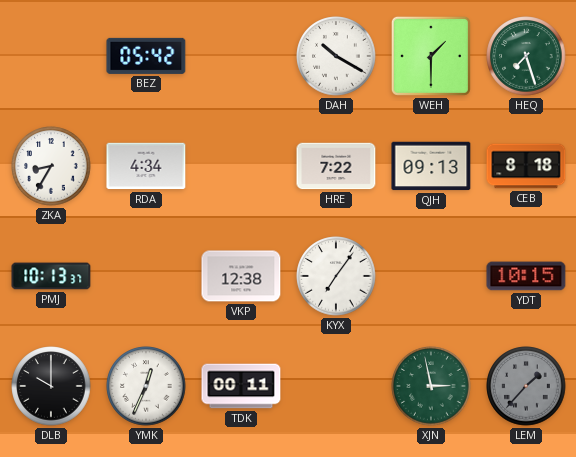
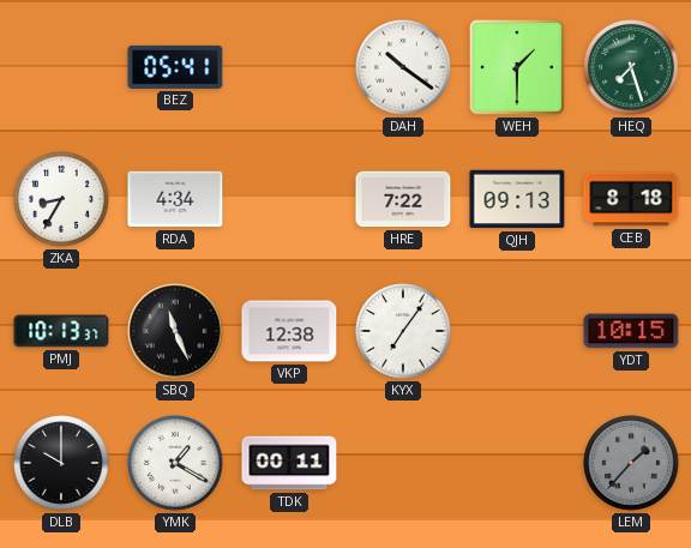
BEZ: 05:42 -> 05:41
DAH: 10:20 -> 10:21
SBQ: none -> 11:26
YMK: 12:34 -> 1:20
XJN: 2:58 -> none
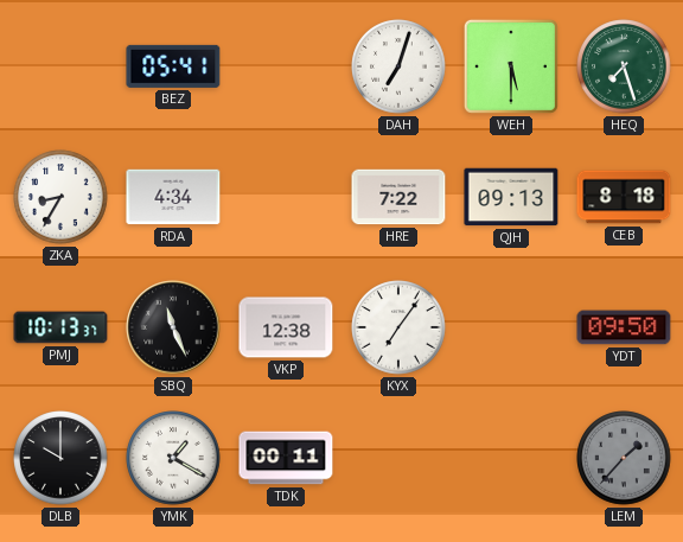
DAH: 10:21 -> 7:03
WEH: 1:30 -> 5:30
YDT: 10:15 -> 09:50
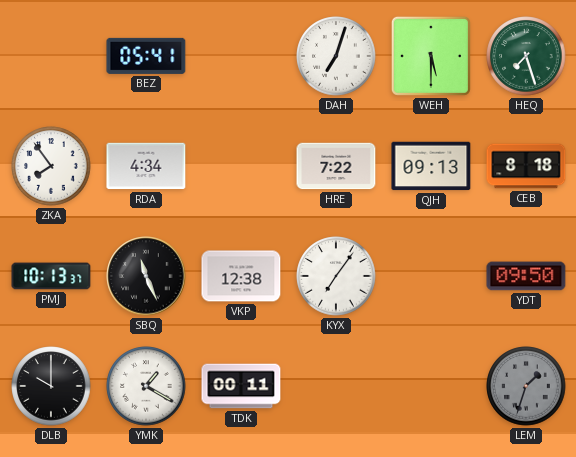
ZKA: 8:35 -> 7:54
LEM: 1:37 -> 1:33
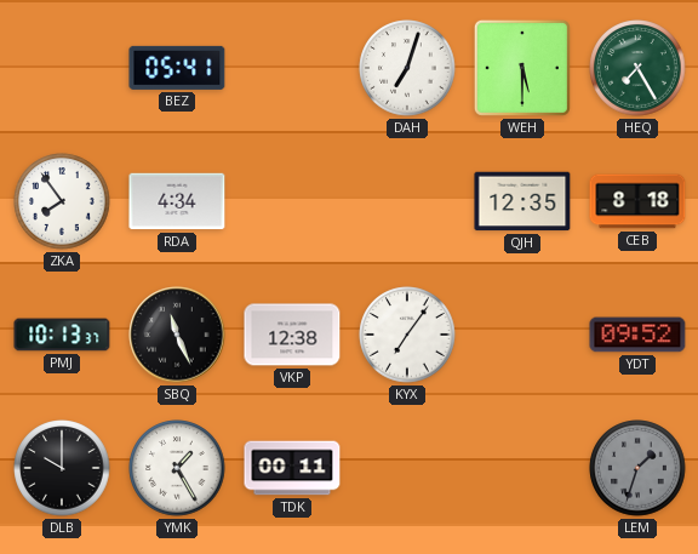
HEQ: 7:27 -> 7:25
HRE: 7:22 -> none
QJH: 09:13 -> 12:35
YDT: 09:50 -> 09:52
YMK: 1:20 -> 1:25
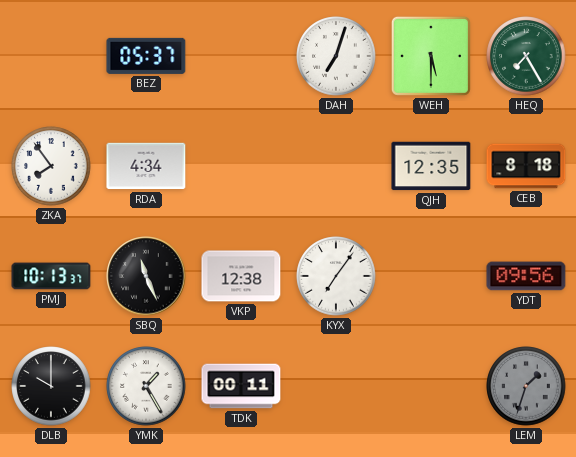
BEZ: 05:41 -> 05:37
YDT: 09:52 -> 09:56
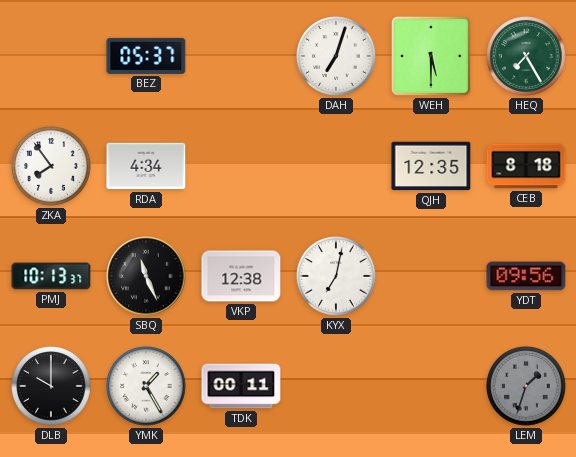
KYX: 7:06 -> 7:02
